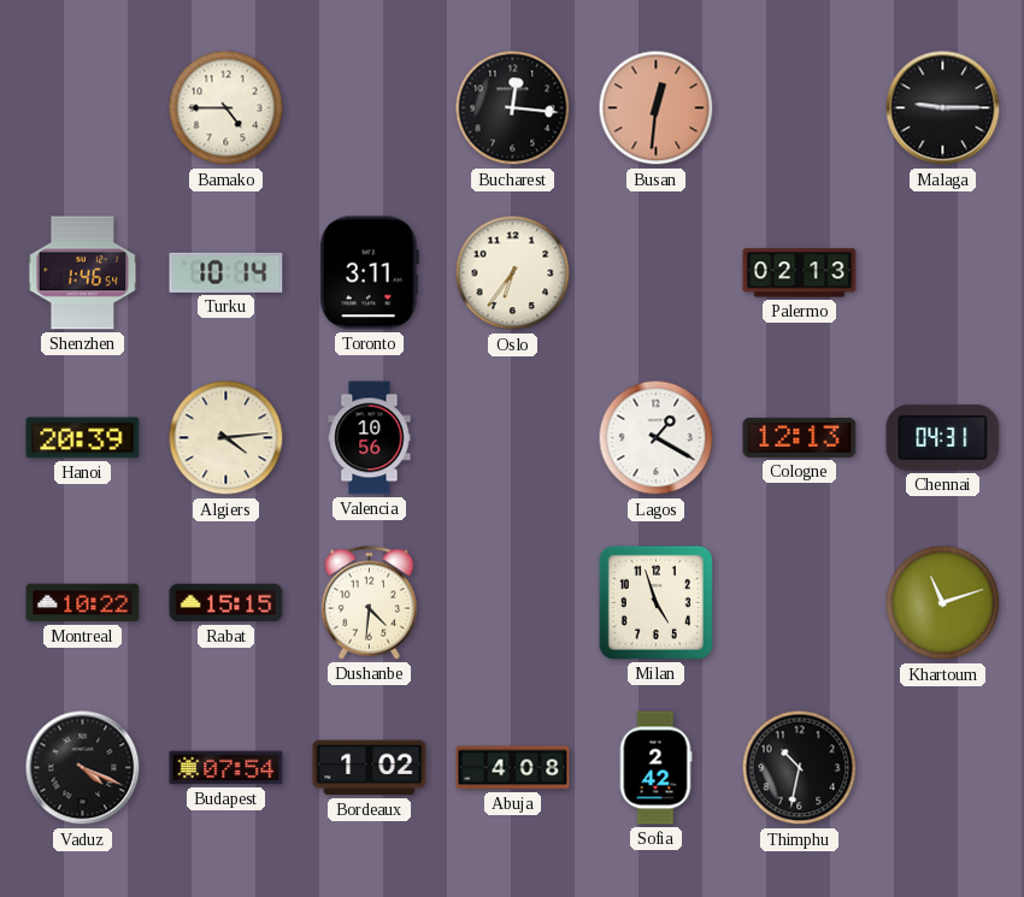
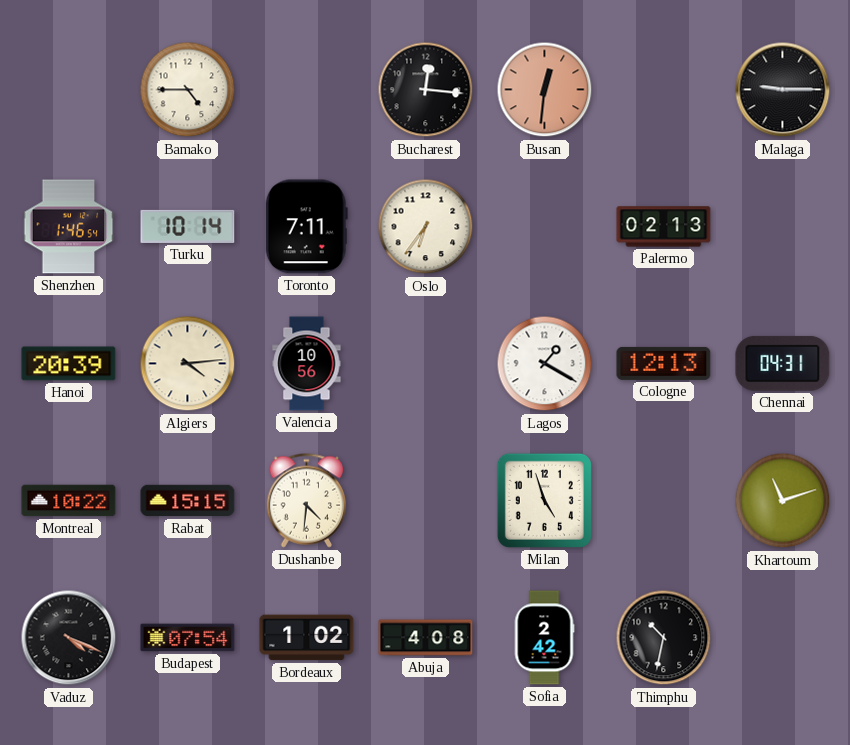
Toronto: 3:11 -> 7:11
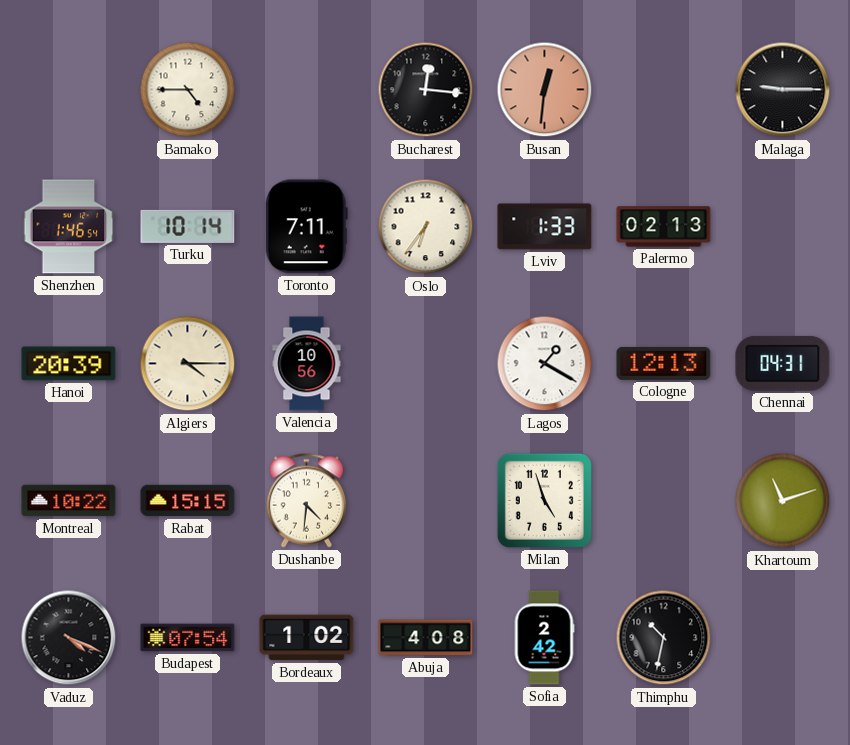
Lviv: none -> 1:33
Algiers: 4:14 -> 4:15
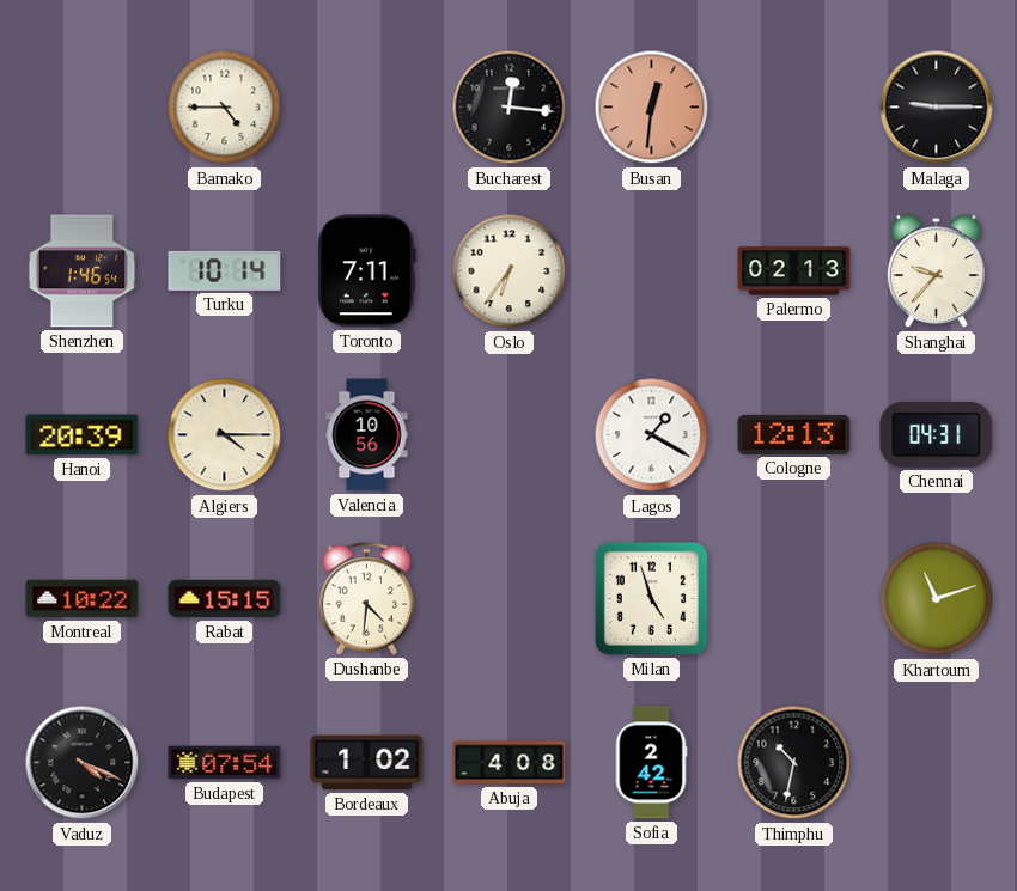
Lviv: 1:33 -> none
Shanghai: none -> 9:37
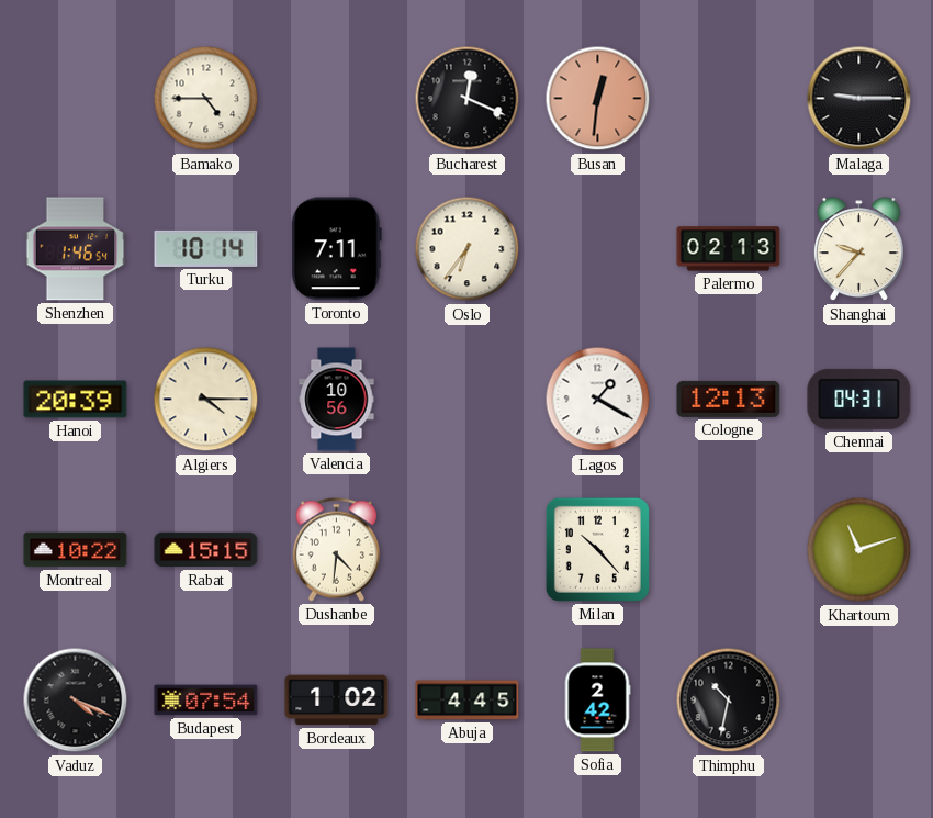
Bucharest: 12:16 -> 12:19
Milan: 4:57 -> 10:23
Abuja: 4:08 -> 4:45
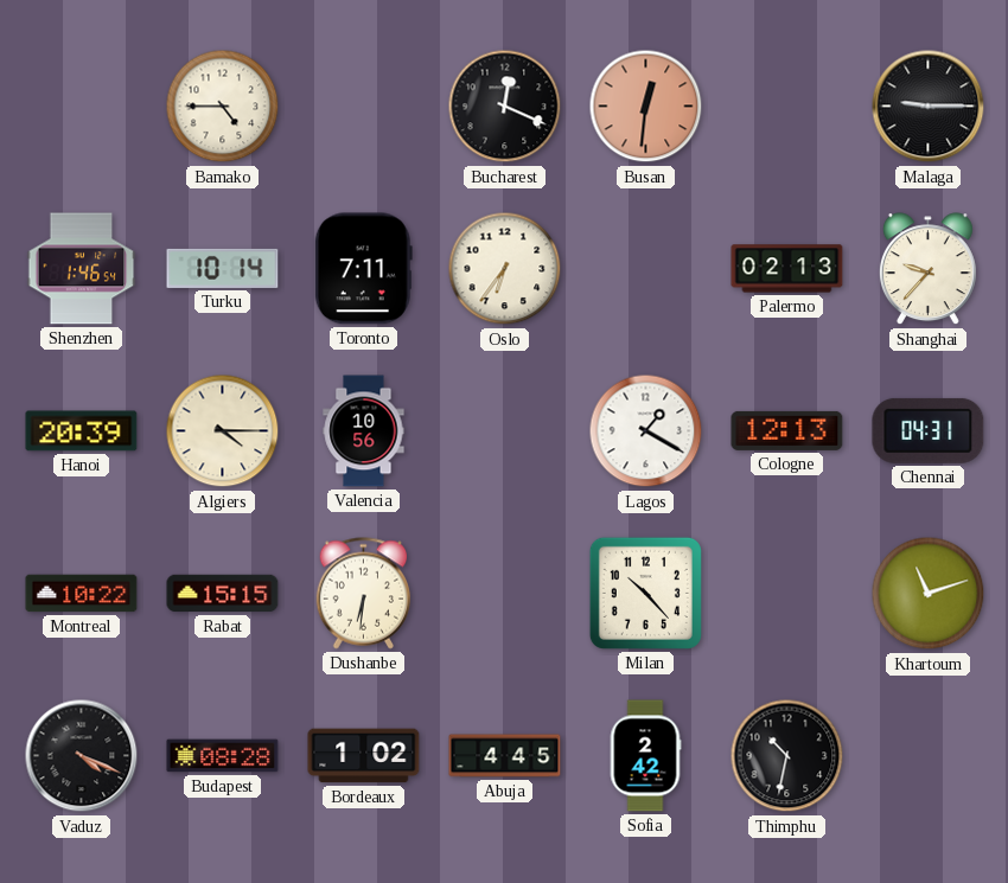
Dushanbe: 4:31 -> 6:31
Budapest: 07:54 -> 08:28
